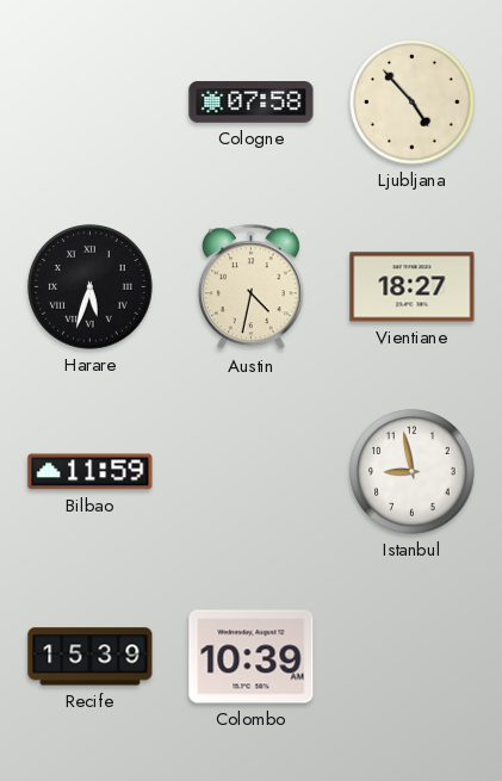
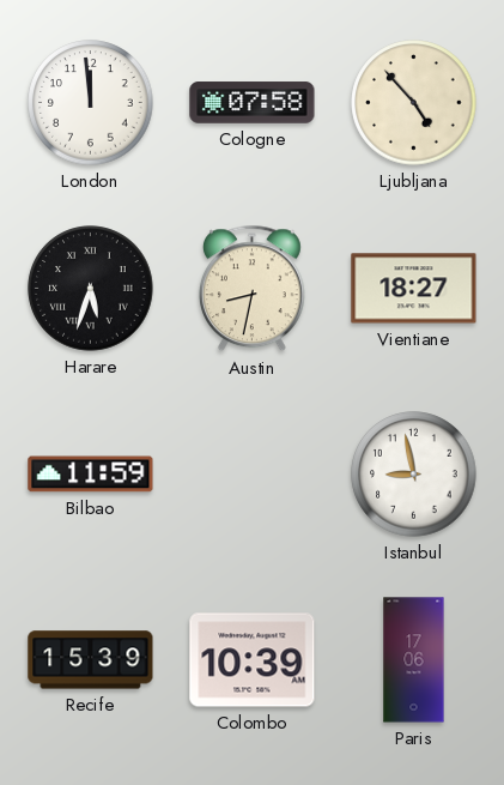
London: none -> 11:59
Austin: 4:32 -> 8:32
Paris: none -> 17:06
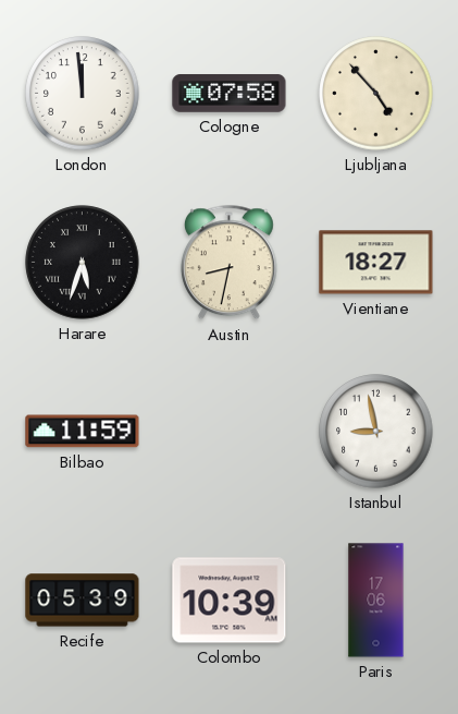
Recife: 15:39 -> 05:39
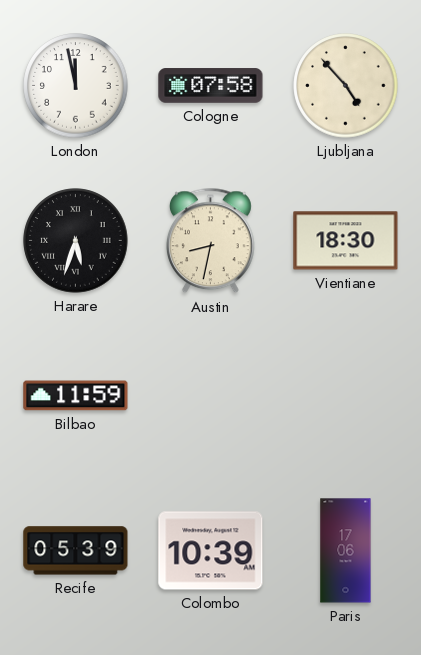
London: 11:59 -> 11:58
Vientiane: 18:27 -> 18:30
Istanbul: 8:58 -> none
